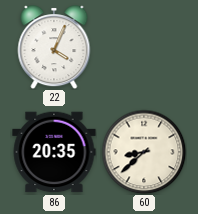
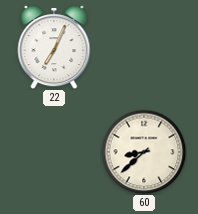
22: 4:04 -> 7:04
86: 20:35 -> none
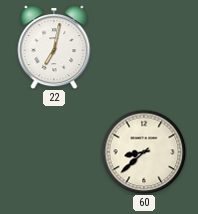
22: 7:04 -> 7:02
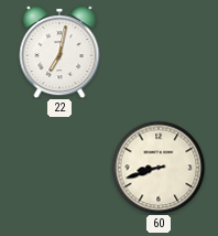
60: 8:38 -> 8:42
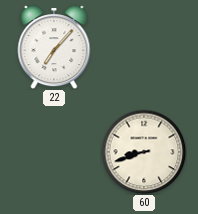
22: 7:02 -> 7:07
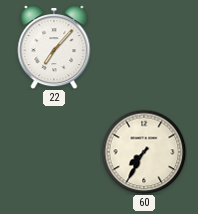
60: 8:42 -> 7:35
